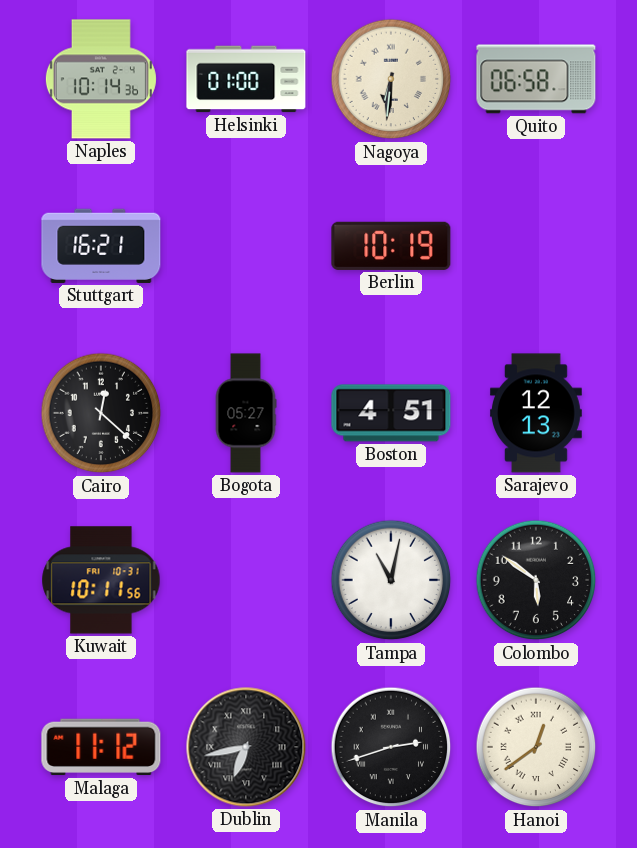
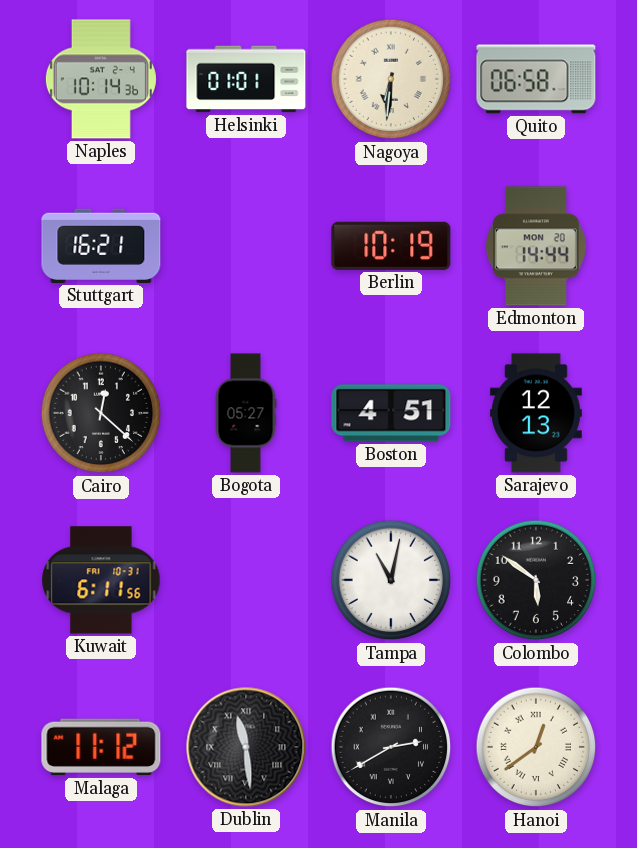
Helsinki: 01:00 -> 01:01
Edmonton: none -> 14:44
Kuwait: 10:11 -> 6:11
Dublin: 6:43 -> 11:29
Manila: 2:42 -> 2:40
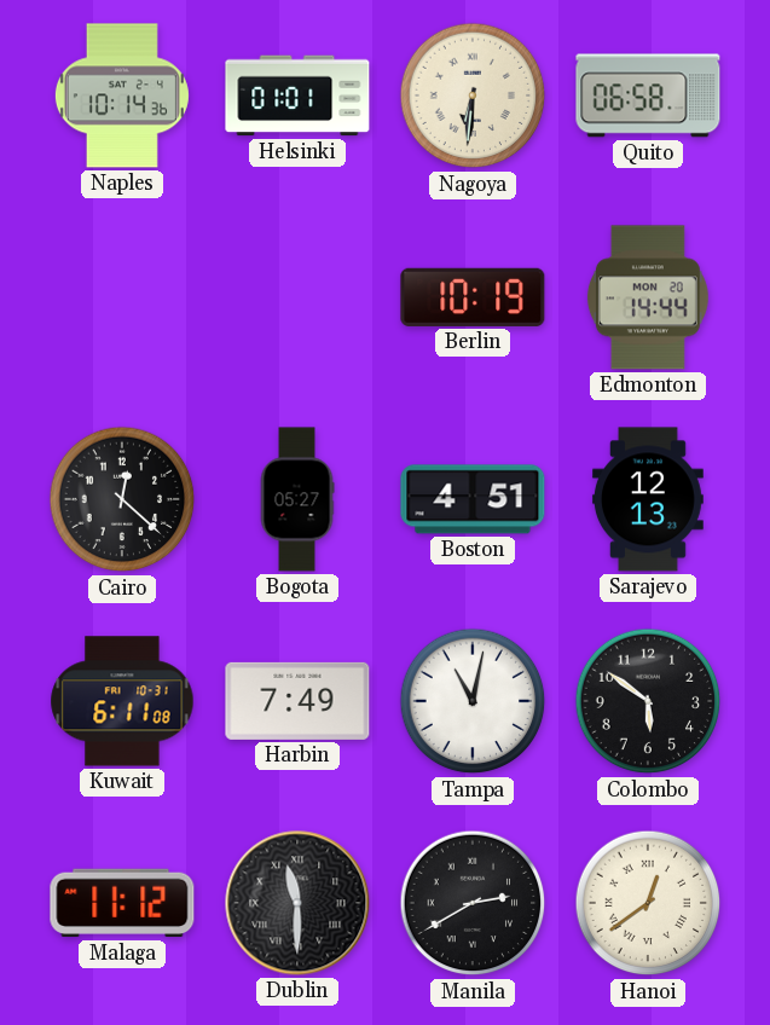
Stuttgart: 16:21 -> none
Kuwait: 6:11:56 -> 6:11:08
Harbin: none -> 7:49
Dublin: 11:29 -> 11:30
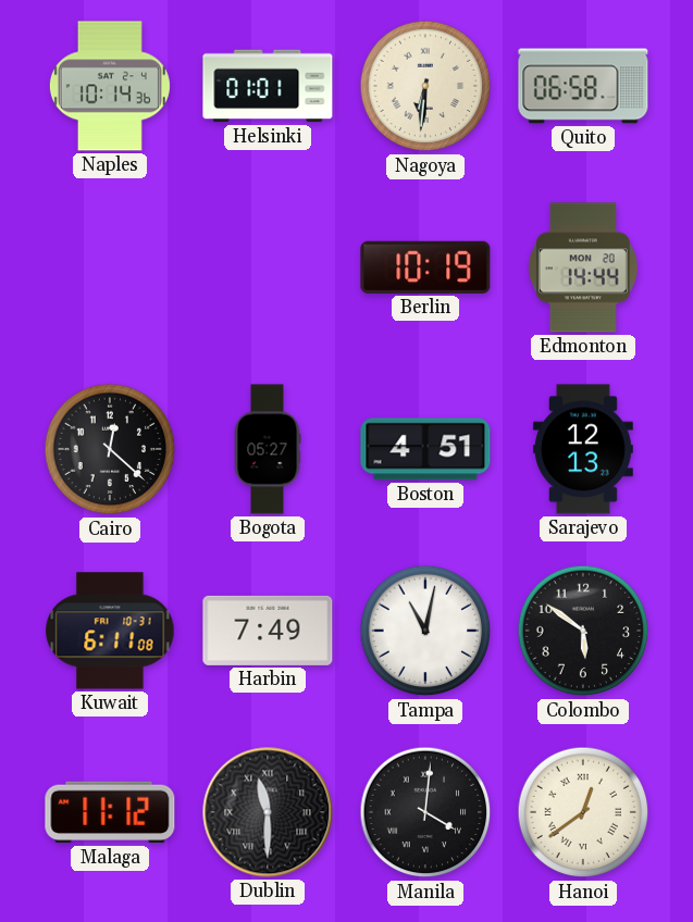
Manila: 2:40 -> 4:01
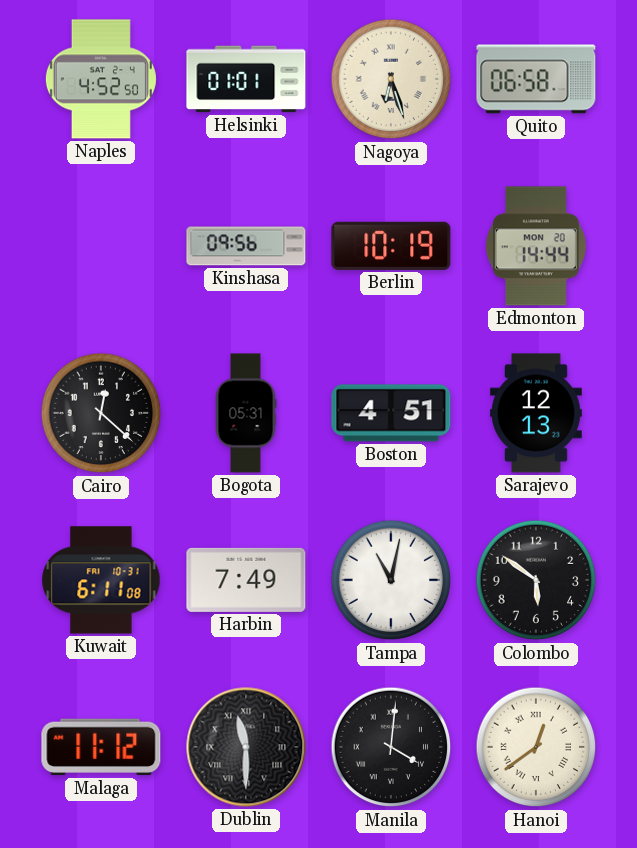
Naples: 10:14 -> 4:52
Nagoya: 6:31 -> 6:27
Kinshasa: none -> 09:56
Bogota: 05:27 -> 05:31
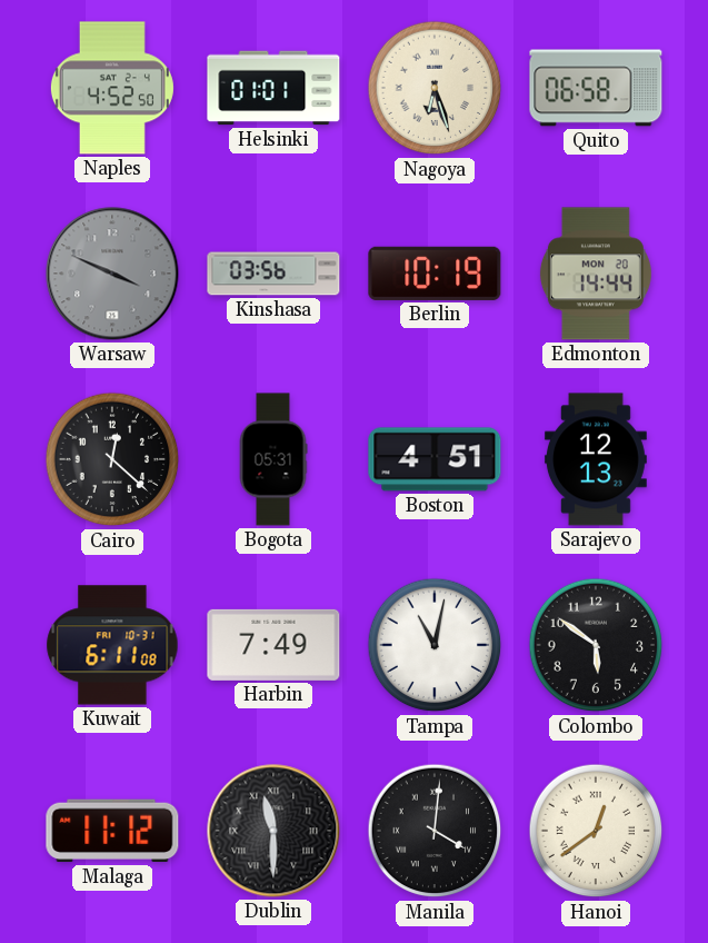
Warsaw: none -> 3:49
Kinshasa: 09:56 -> 03:56
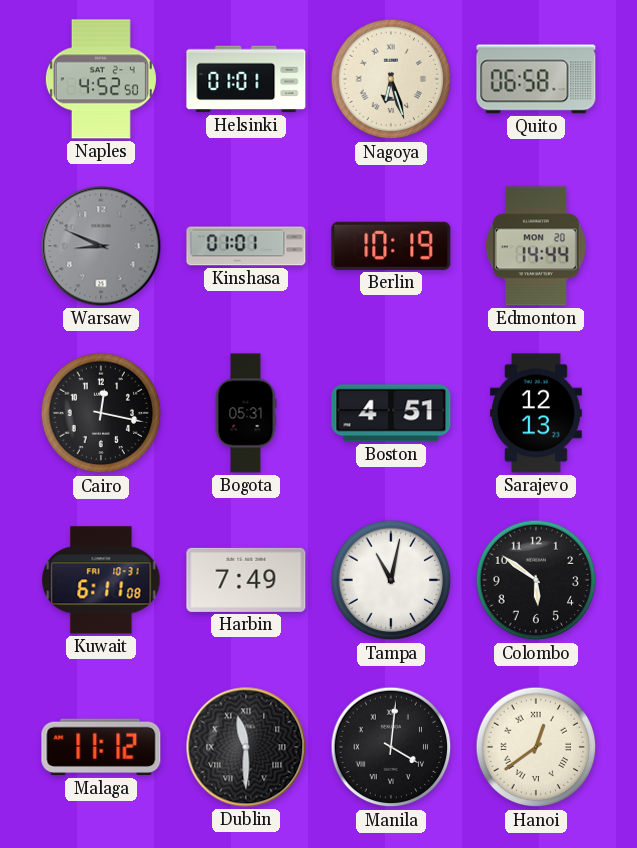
Warsaw: 3:49 -> 8:49
Kinshasa: 03:56 -> 01:01
Cairo: 12:22 -> 12:17
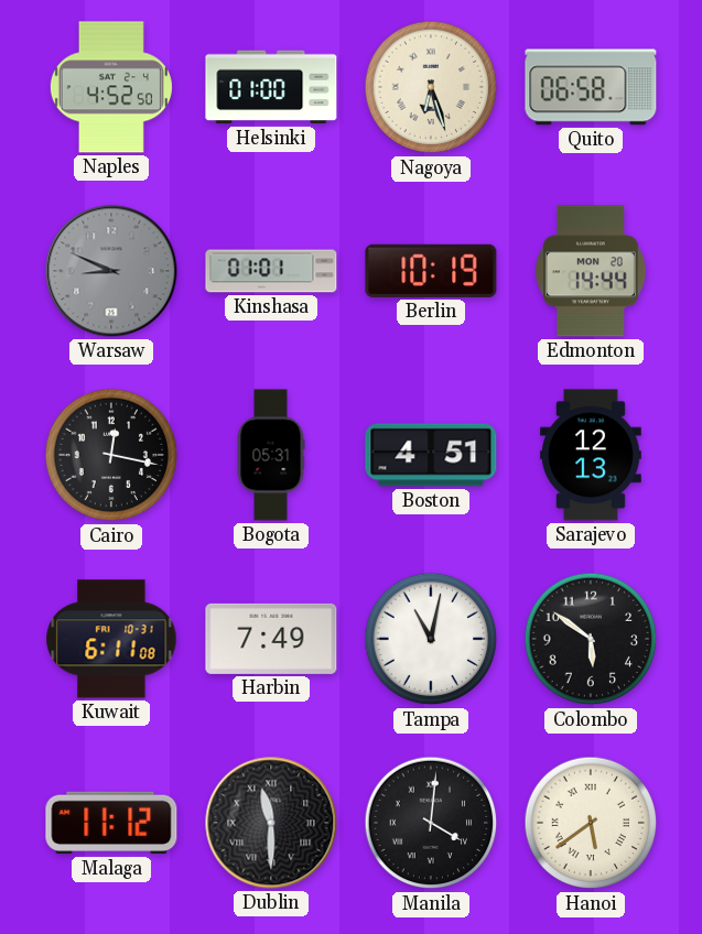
Helsinki: 01:01 -> 01:00
Hanoi: 12:39 -> 5:39
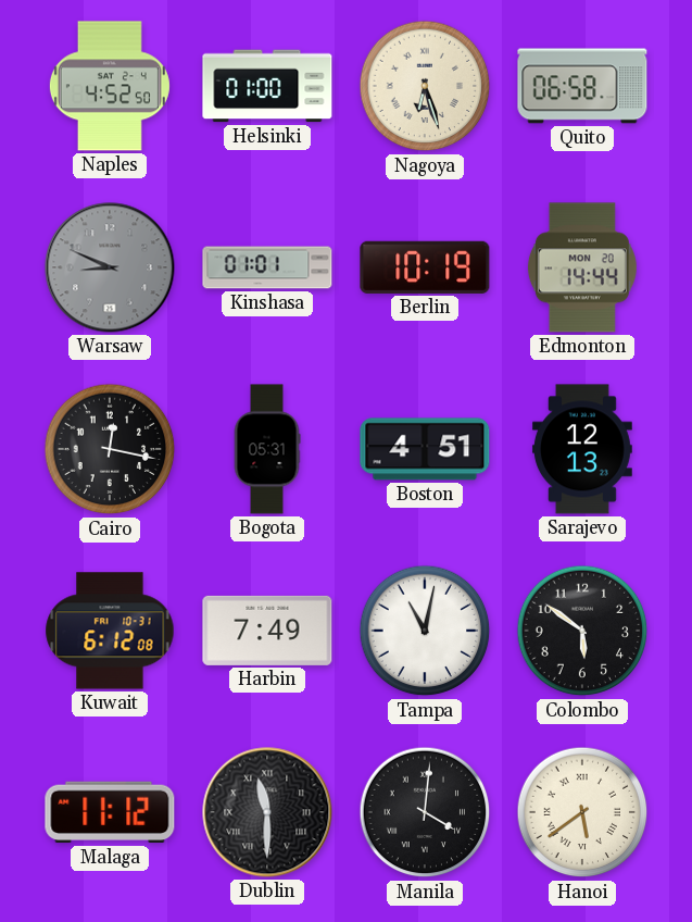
Kuwait: 6:11 -> 6:12
